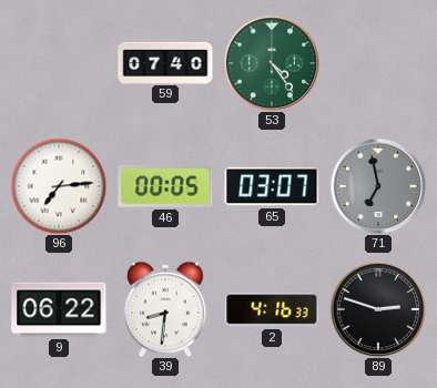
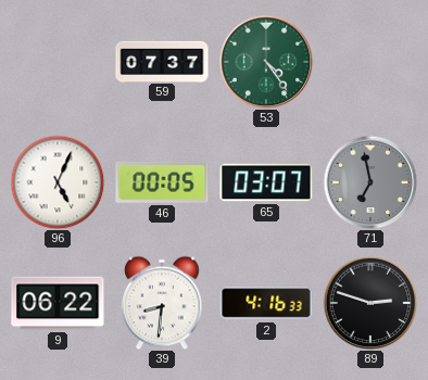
59: 07:40 -> 07:37
96: 7:14 -> 5:04
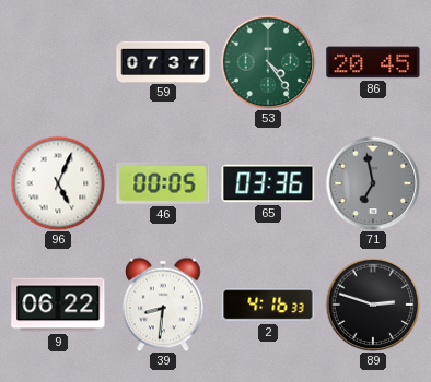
86: none -> 20:45
65: 03:07 -> 03:36
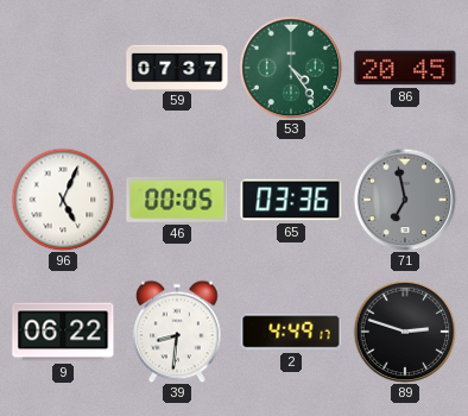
2: 4:16 -> 4:49
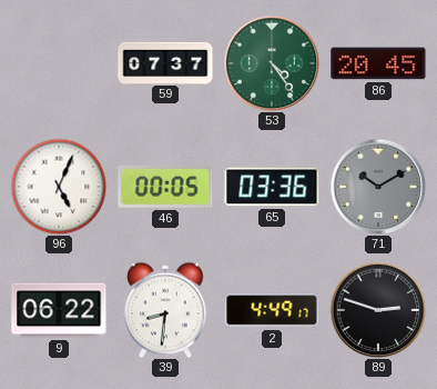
71: 6:58 -> 10:10
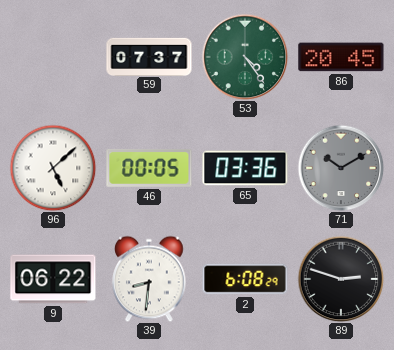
96: 5:04 -> 5:08
2: 4:49 -> 6:08
